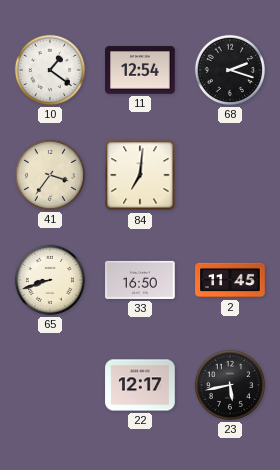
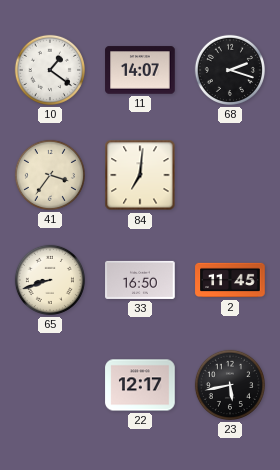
11: 12:54 -> 14:07
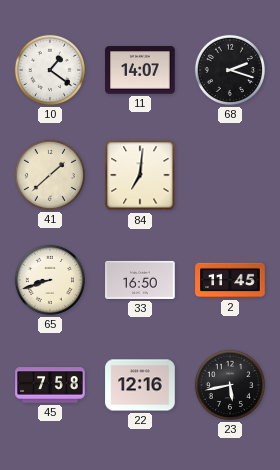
41: 3:36 -> 1:38
45: none -> 7:58
22: 12:17 -> 12:16
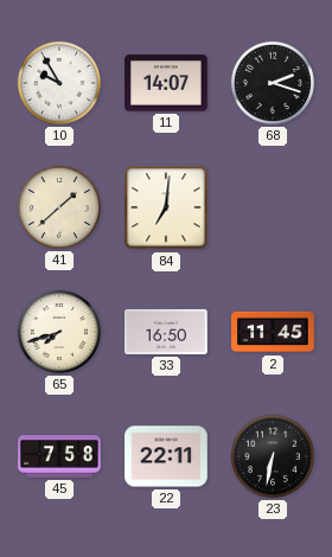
10: 1:21 -> 9:55
65: 8:42 -> 7:42
22: 12:16 -> 22:11
23: 5:43 -> 6:32
